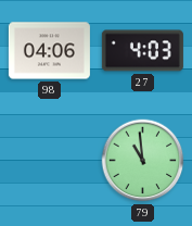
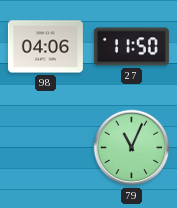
27: 4:03 -> 11:50
79: 10:59 -> 11:04
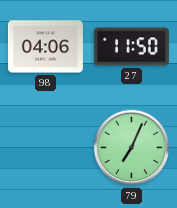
79: 11:04 -> 7:04
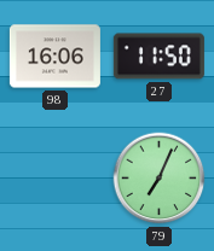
98: 04:06 -> 16:06
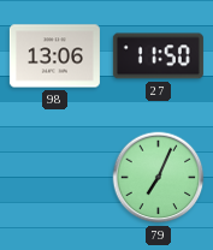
98: 16:06 -> 13:06
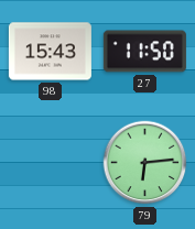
98: 13:06 -> 15:43
79: 7:04 -> 6:14
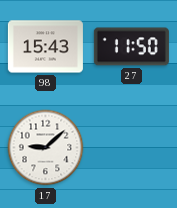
17: none -> 9:08
79: 6:14 -> none
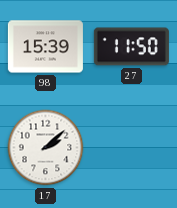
98: 15:43 -> 15:39
17: 9:08 -> 2:08
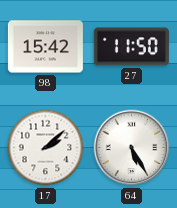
98: 15:39 -> 15:42
64: none -> 5:25
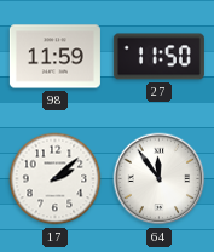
98: 15:42 -> 11:59
64: 5:25 -> 11:54
